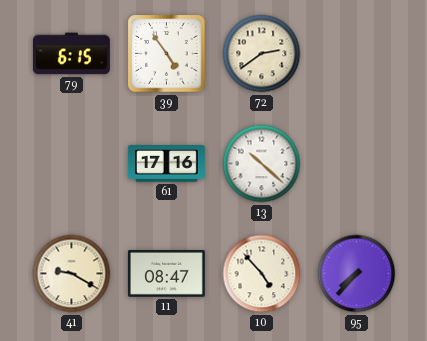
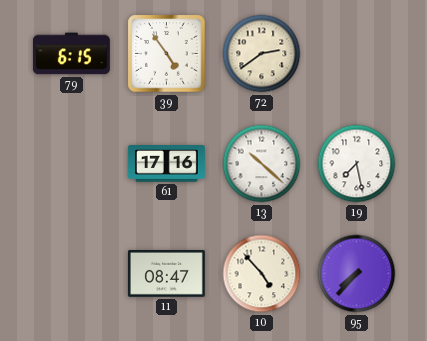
19: none -> 7:28
41: 9:20 -> none
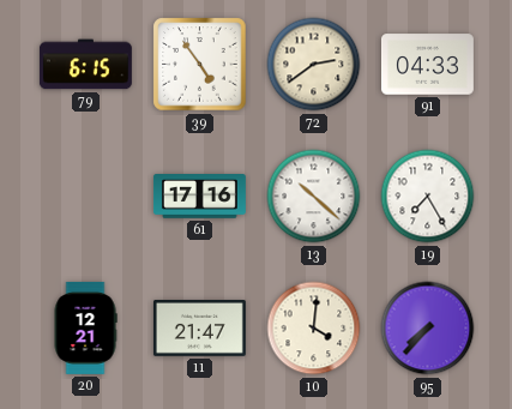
91: none -> 04:33
19: 7:28 -> 7:25
20: none -> 12:21
11: 08:47 -> 21:47
10: 4:53 -> 4:01
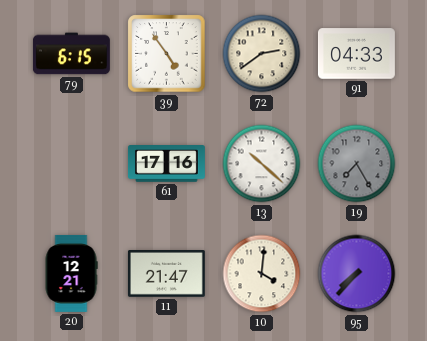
19 dial: white -> grey
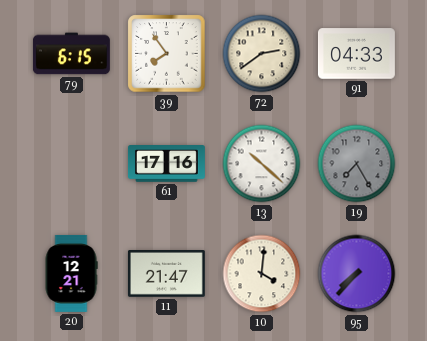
39: 4:54 -> 7:54
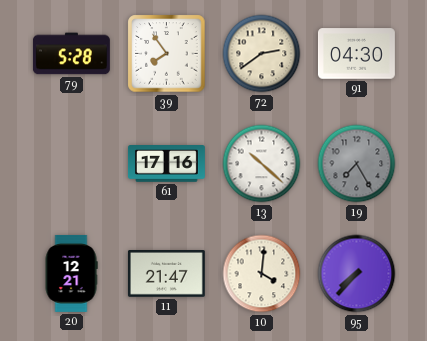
79: 6:15 -> 5:28
91: 04:33 -> 04:30
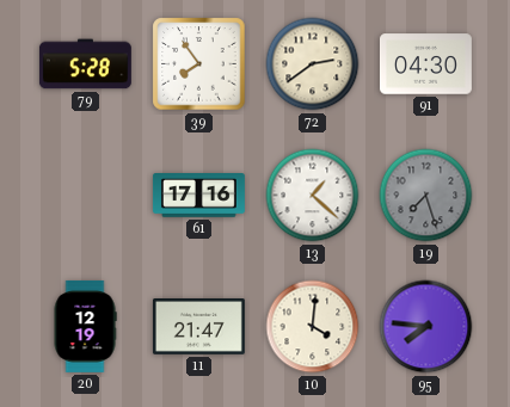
13: 10:22 -> 1:22
19: 7:25 -> 7:27
20: 12:21 -> 12:19
95: 7:37 -> 7:46
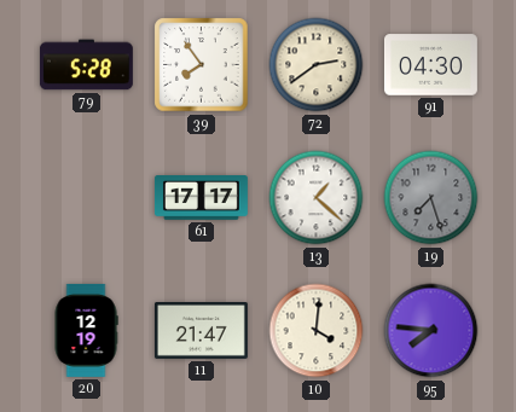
61: 17:16 -> 17:17
